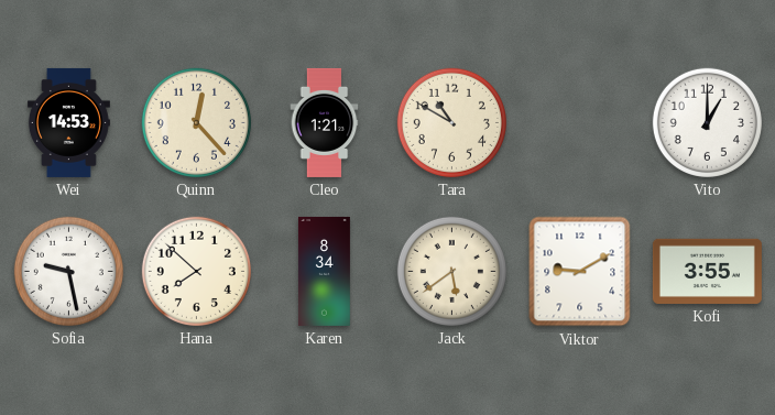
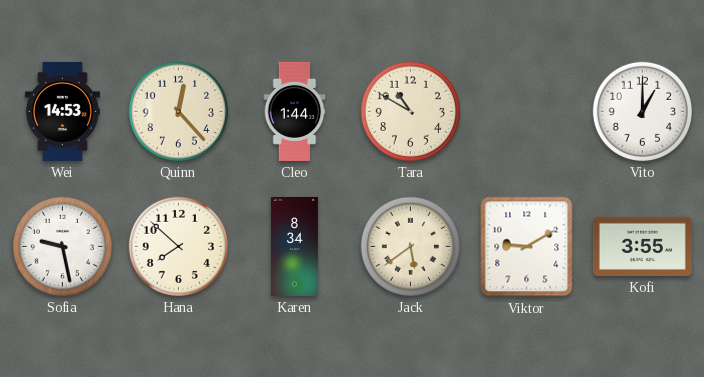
Cleo: 1:21 -> 1:44
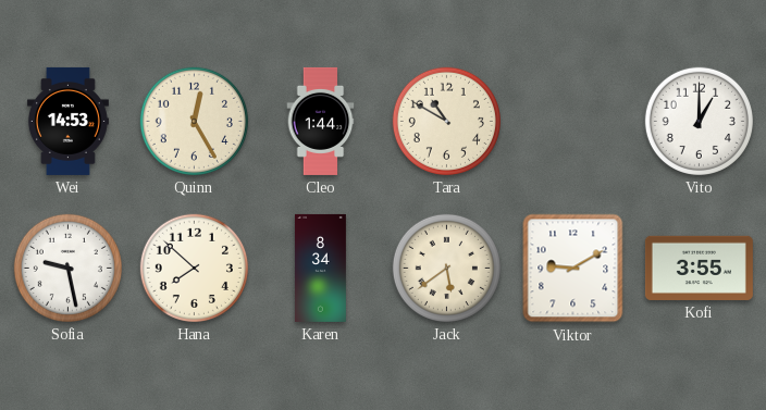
Quinn: 12:23 -> 12:25
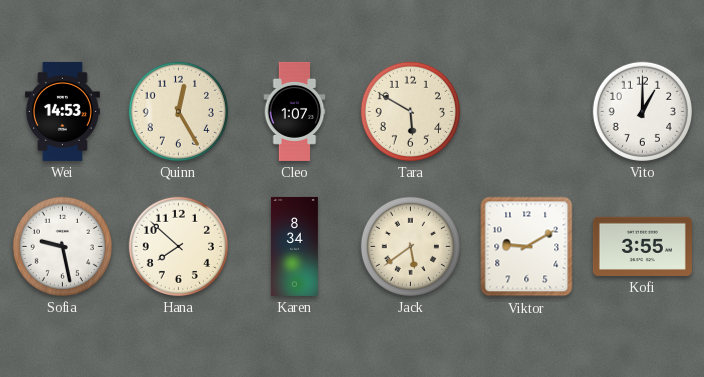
Cleo: 1:44 -> 1:07
Tara: 10:50 -> 5:50
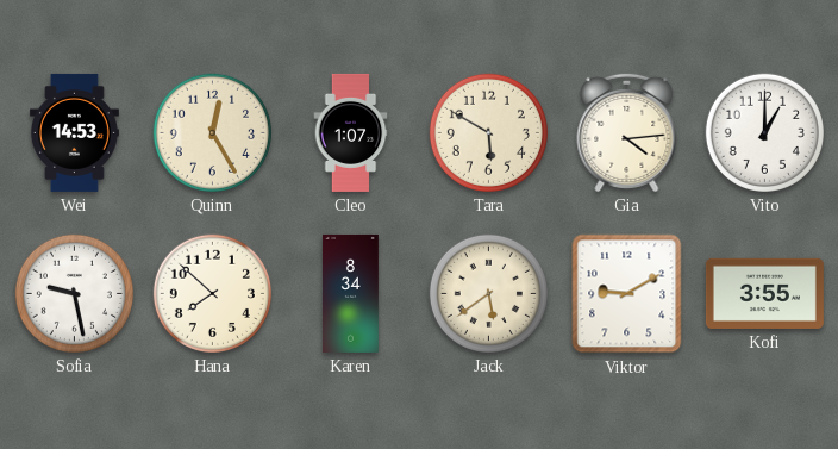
Gia: none -> 4:14
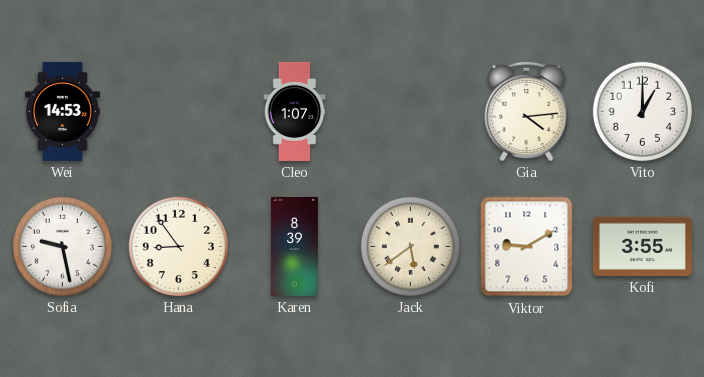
Quinn: 12:25 -> none
Tara: 5:50 -> none
Hana: 7:52 -> 8:54
Karen: 8:34 -> 8:39
